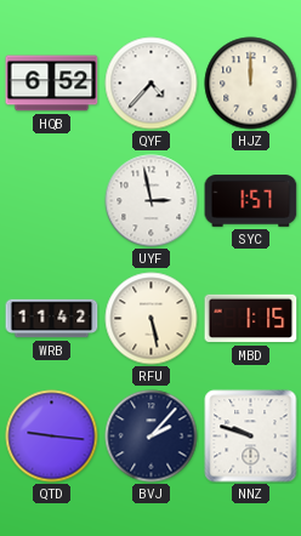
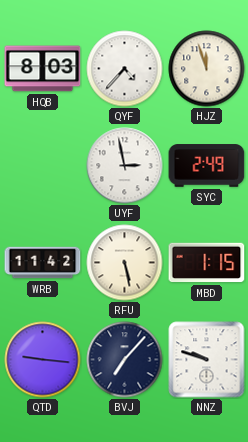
HQB: 6:52 -> 8:03
HJZ: 12:00 -> 11:57
SYC: 1:57 -> 2:49
BVJ: 2:07 -> 7:07
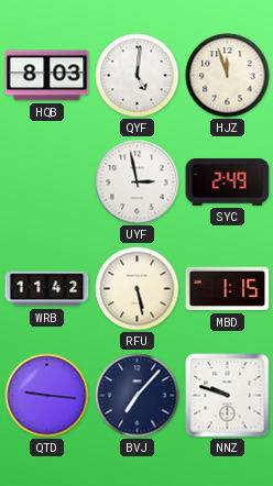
QYF: 4:37 -> 5:01
